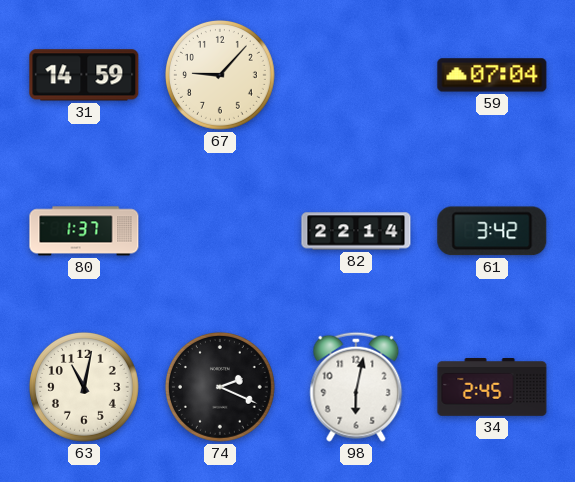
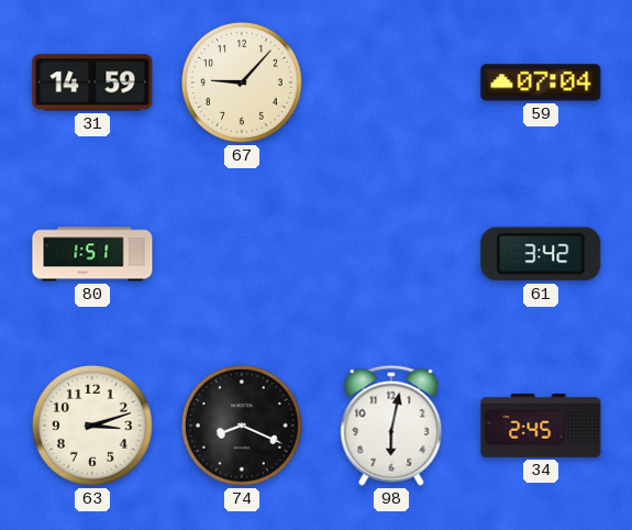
80: 1:37 -> 1:51
82: 22:14 -> none
63: 11:02 -> 3:12
74: 2:19 -> 8:19
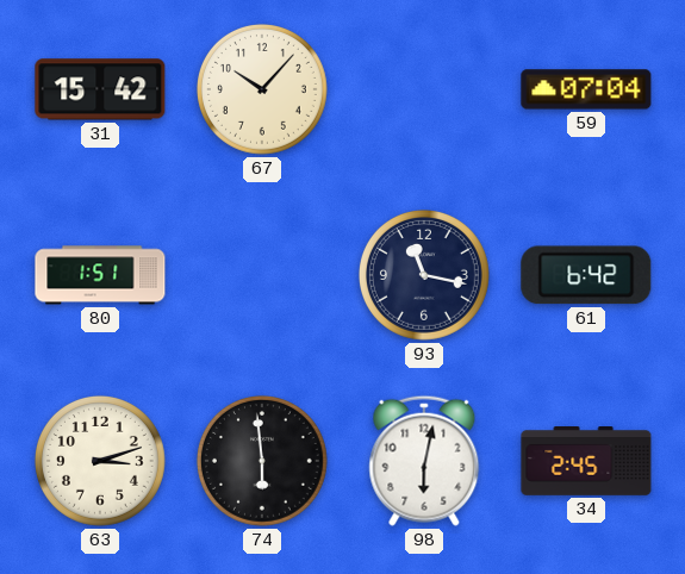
31: 14:59 -> 15:42
67: 9:07 -> 10:07
93: none -> 11:17
61: 3:42 -> 6:42
74: 8:19 -> 5:59
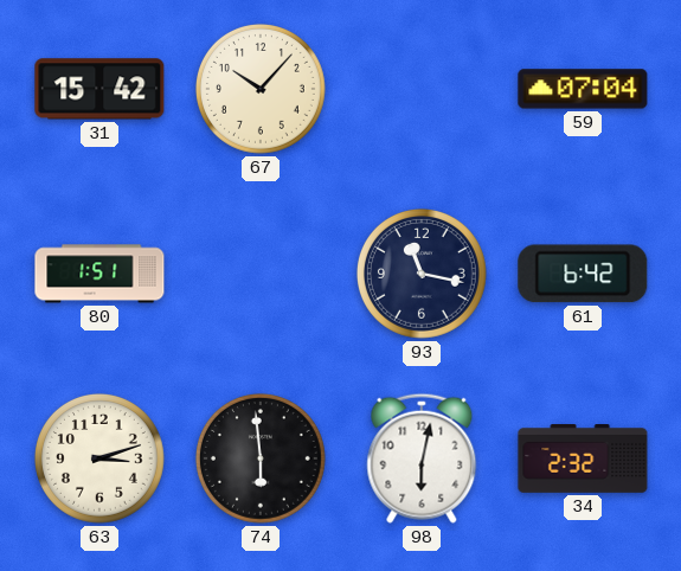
34: 2:45 -> 2:32
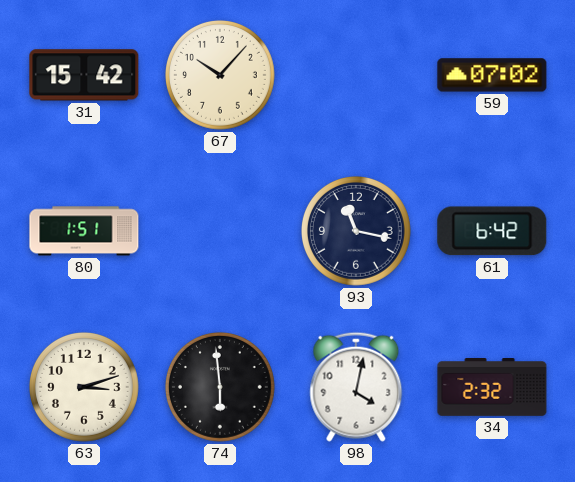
59: 07:04 -> 07:02
98: 6:02 -> 4:02
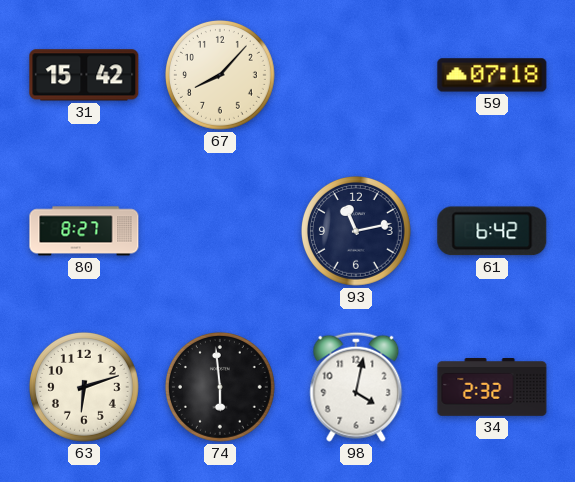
67: 10:07 -> 8:07
59: 07:02 -> 07:18
80: 1:51 -> 8:27
93: 11:17 -> 11:13
63: 3:12 -> 6:12
